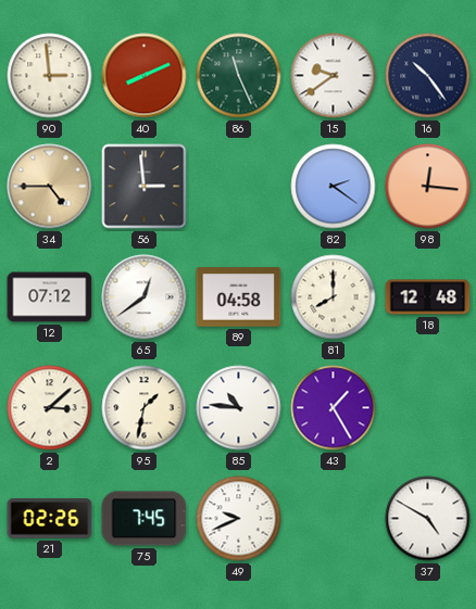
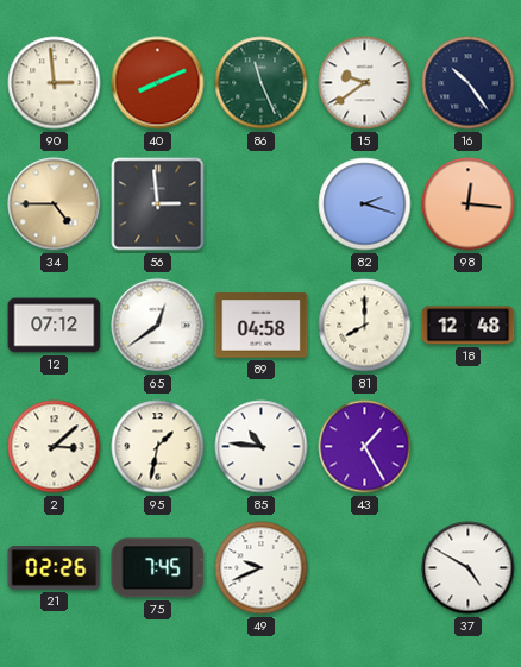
82: 2:21 -> 2:18
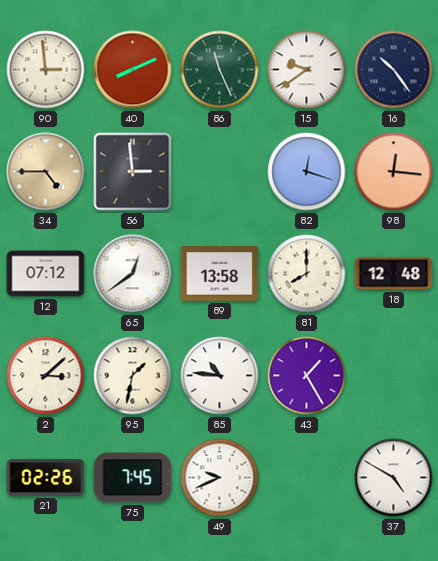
82: 2:18 -> 12:18
89: 04:58 -> 13:58
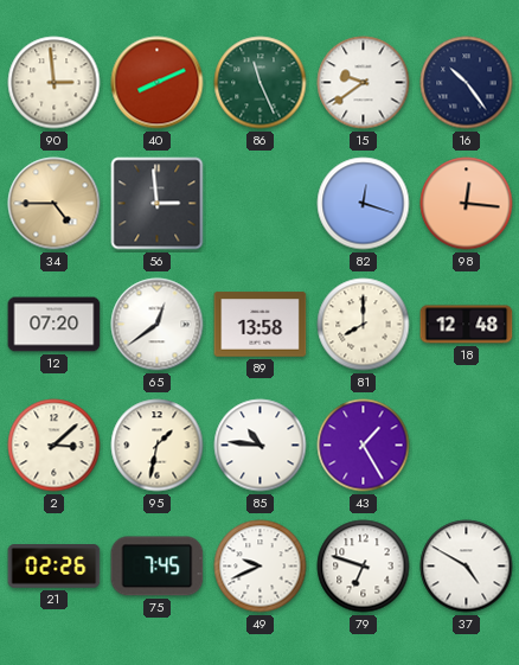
12: 07:12 -> 07:20
79: none -> 6:48
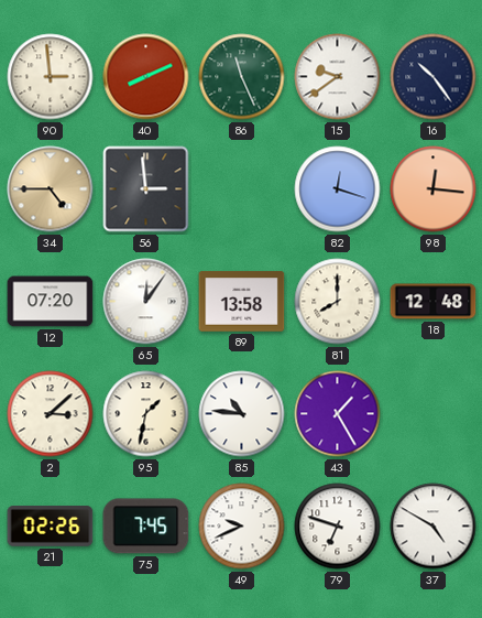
65: 12:39 -> 12:06
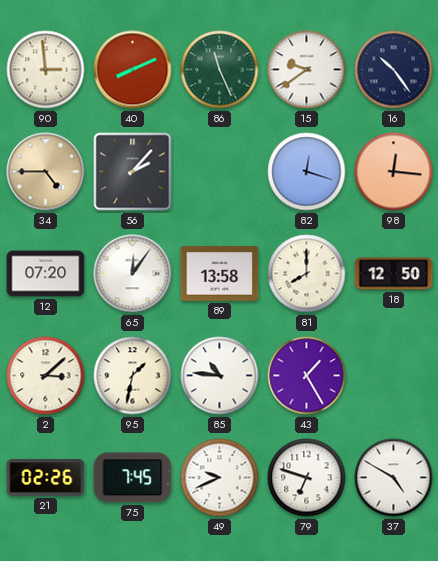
56: 2:59 -> 2:07
18: 12:48 -> 12:50
